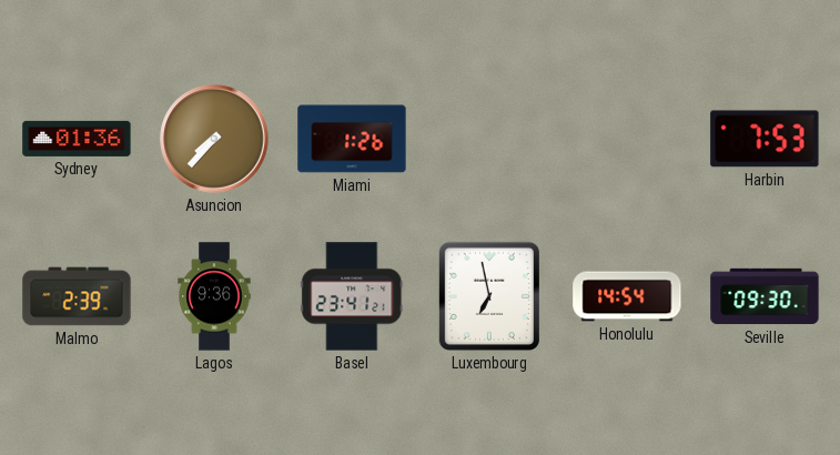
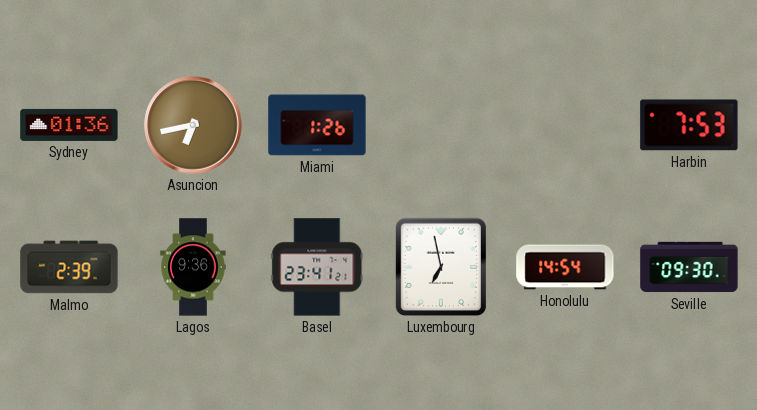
Asuncion: 7:37 -> 6:43
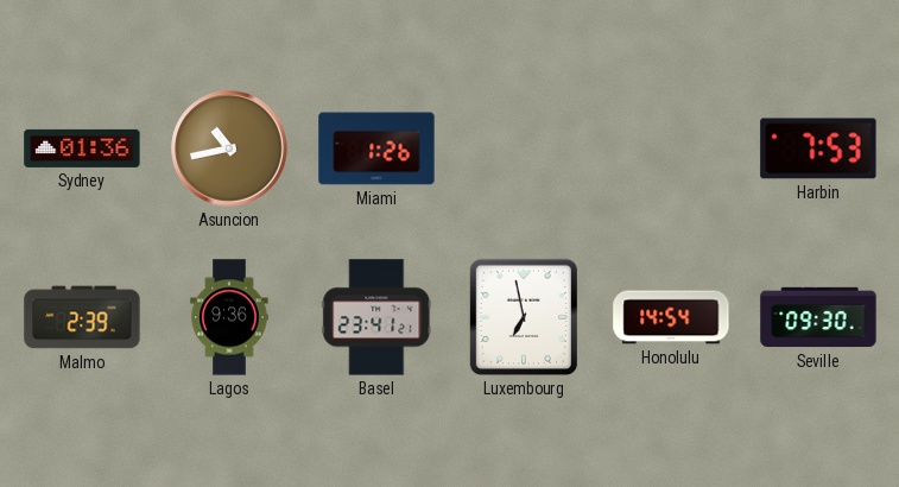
Asuncion: 6:43 -> 10:43
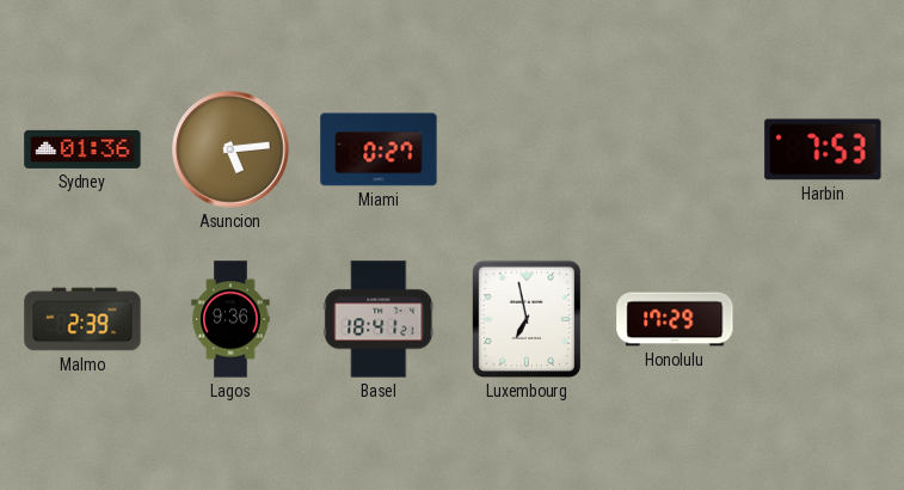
Asuncion: 10:43 -> 5:14
Miami: 1:26 -> 0:27
Basel: 23:41 -> 18:41
Honolulu: 14:54 -> 17:29
Seville: 09:30 -> none
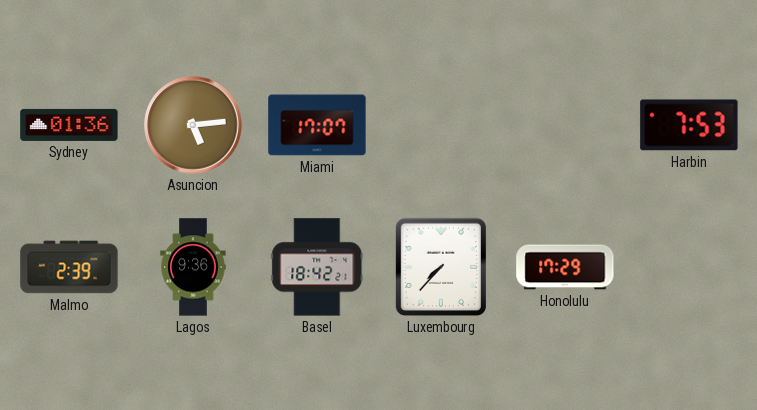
Miami: 0:27 -> 17:07
Basel: 18:41 -> 18:42
Luxembourg: 6:58 -> 7:37
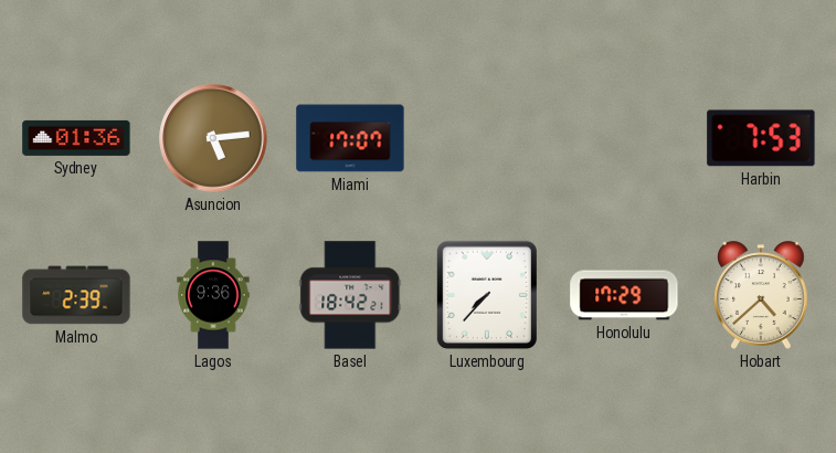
Hobart: none -> 4:38
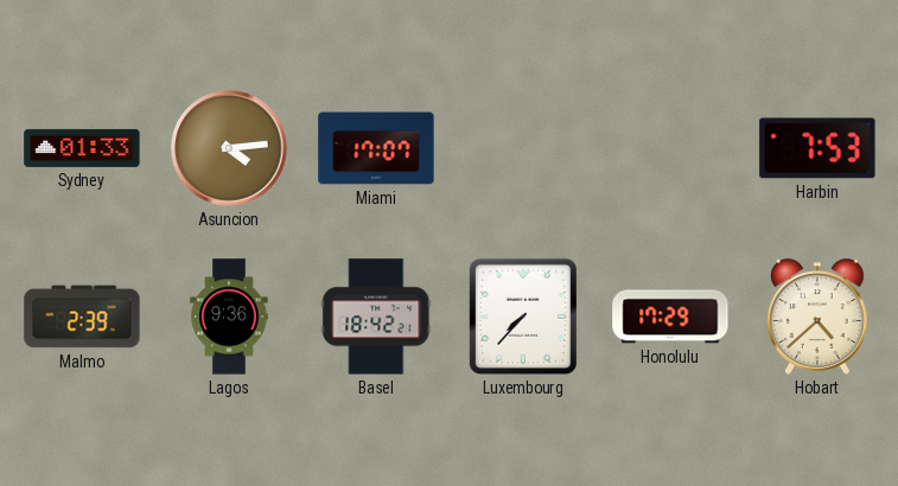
Sydney: 01:36 -> 01:33
Asuncion: 5:14 -> 4:14
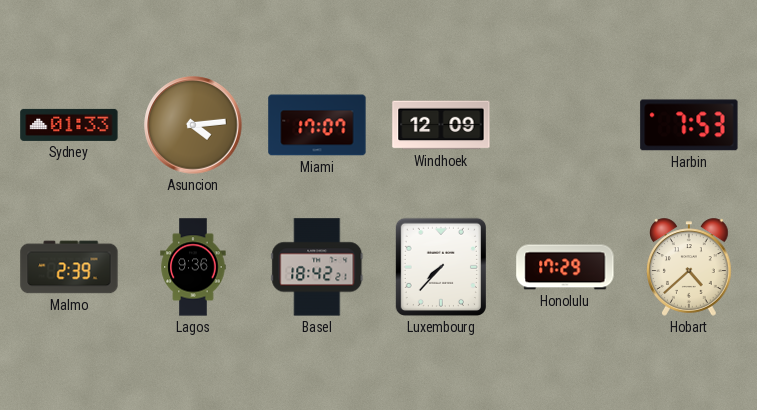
Windhoek: none -> 12:09
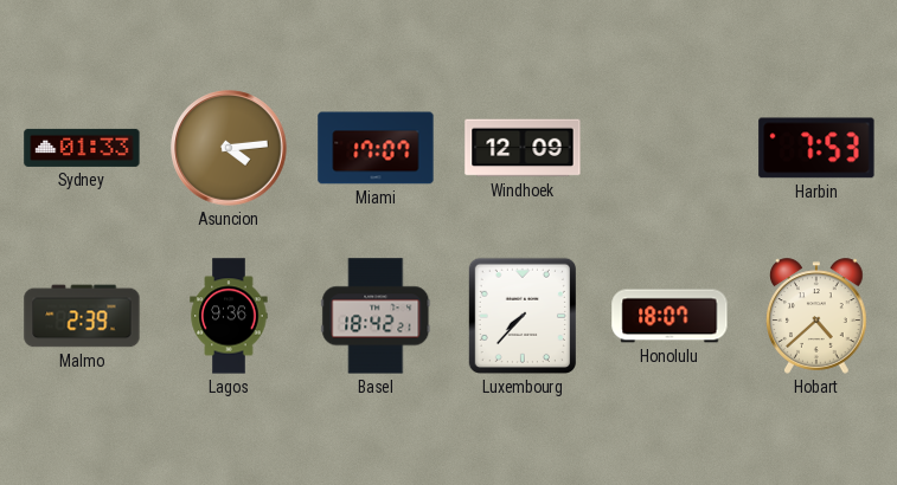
Honolulu: 17:29 -> 18:07
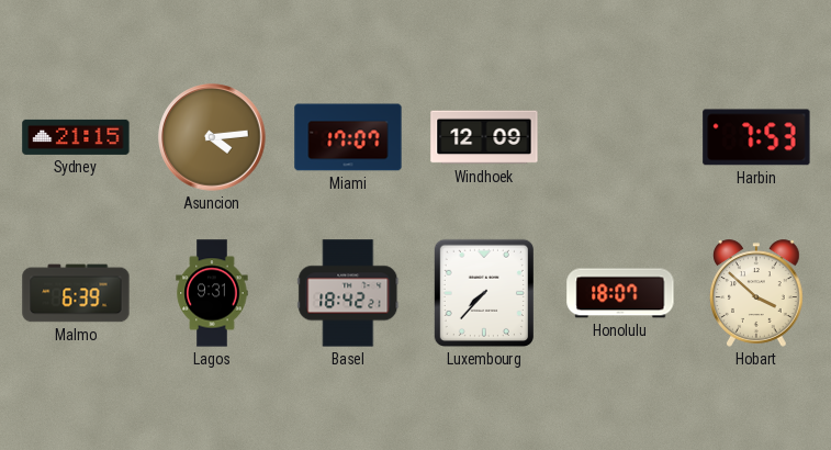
Sydney: 01:33 -> 21:15
Malmo: 2:39 -> 6:39
Lagos: 9:36 -> 9:31
Hobart: 4:38 -> 3:52
